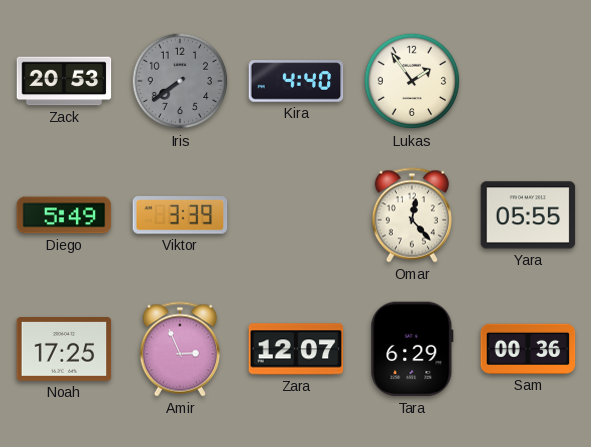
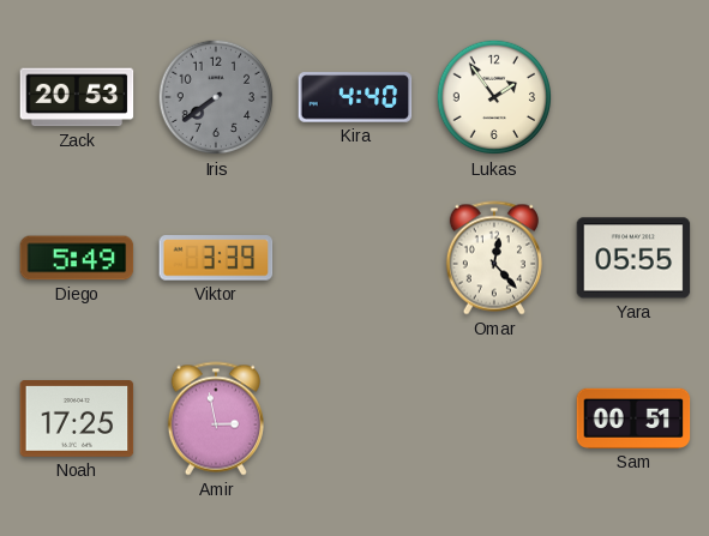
Amir: 2:56 -> 2:58
Zara: 12:07 -> none
Tara: 6:29 -> none
Sam: 00:36 -> 00:51
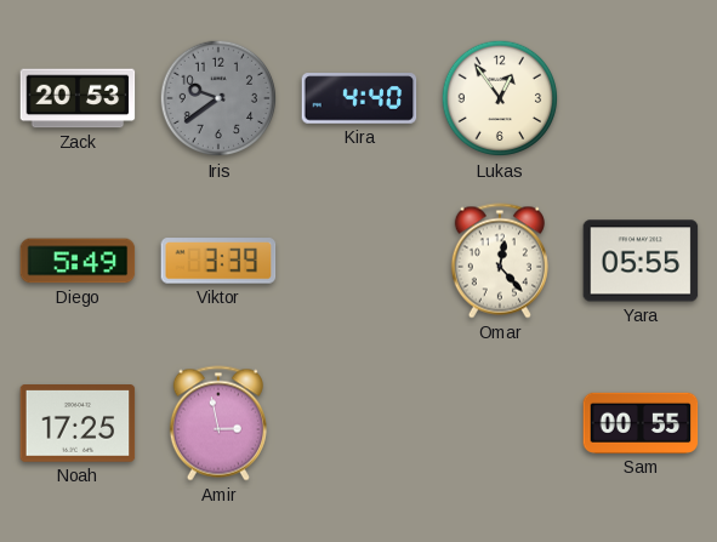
Iris: 7:39 -> 9:39
Lukas: 1:54 -> 12:54
Sam: 00:51 -> 00:55
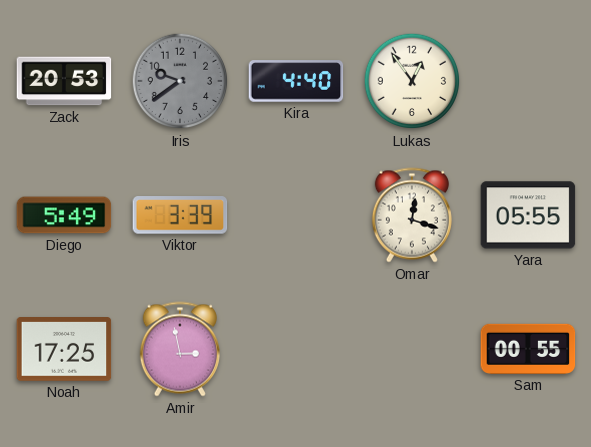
Omar: 12:23 -> 12:18
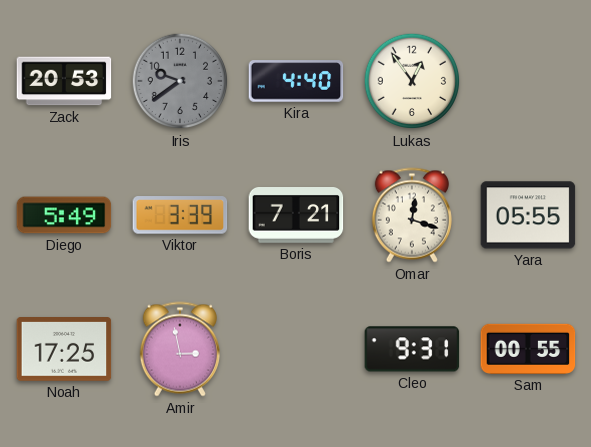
Boris: none -> 7:21
Cleo: none -> 9:31
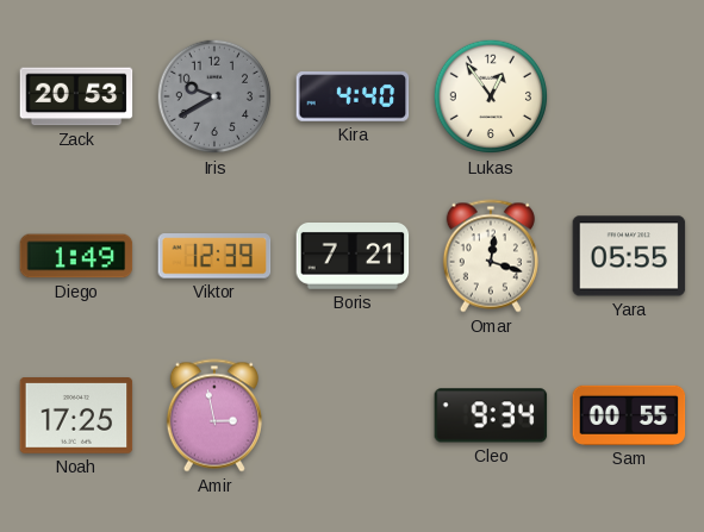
Iris: 9:39 -> 9:40
Diego: 5:49 -> 1:49
Viktor: 3:39 -> 12:39
Cleo: 9:31 -> 9:34
